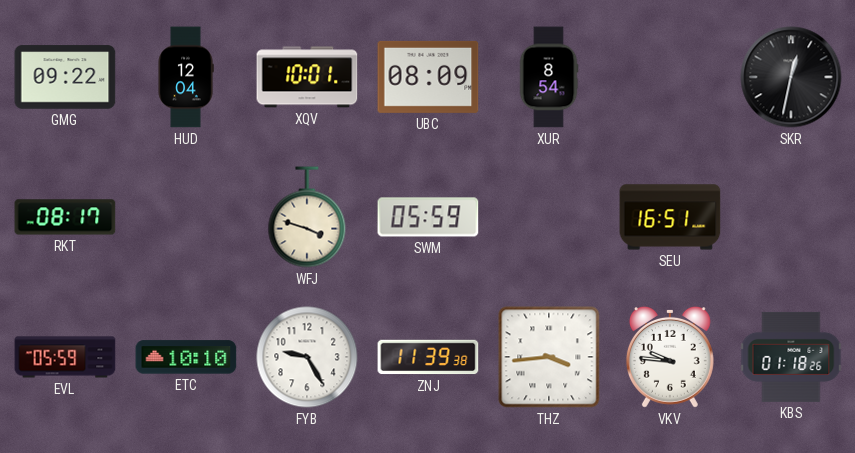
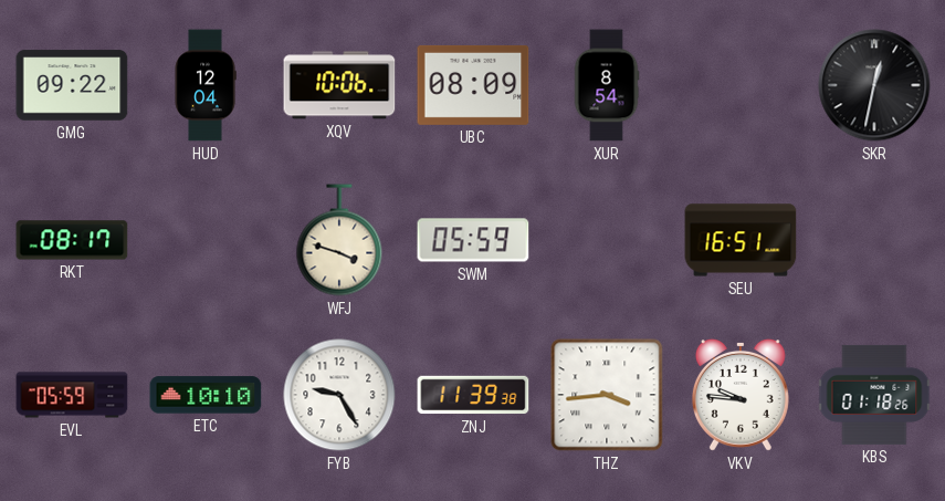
XQV: 10:01 -> 10:06
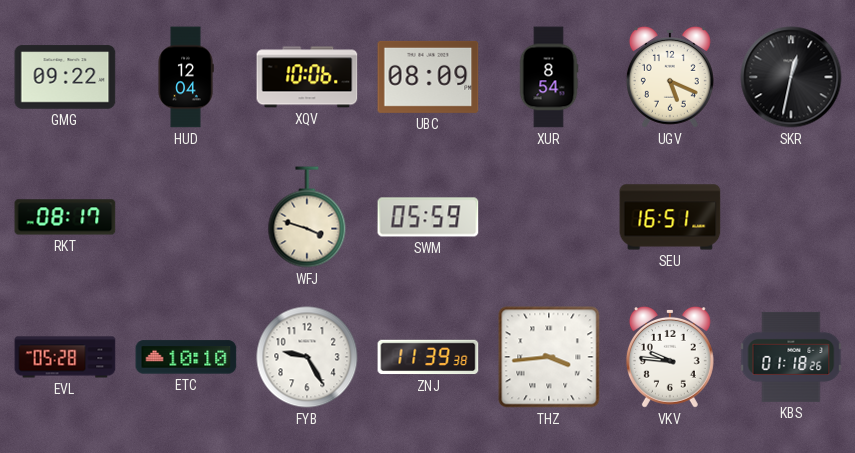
UGV: none -> 5:19
EVL: 05:59 -> 05:28
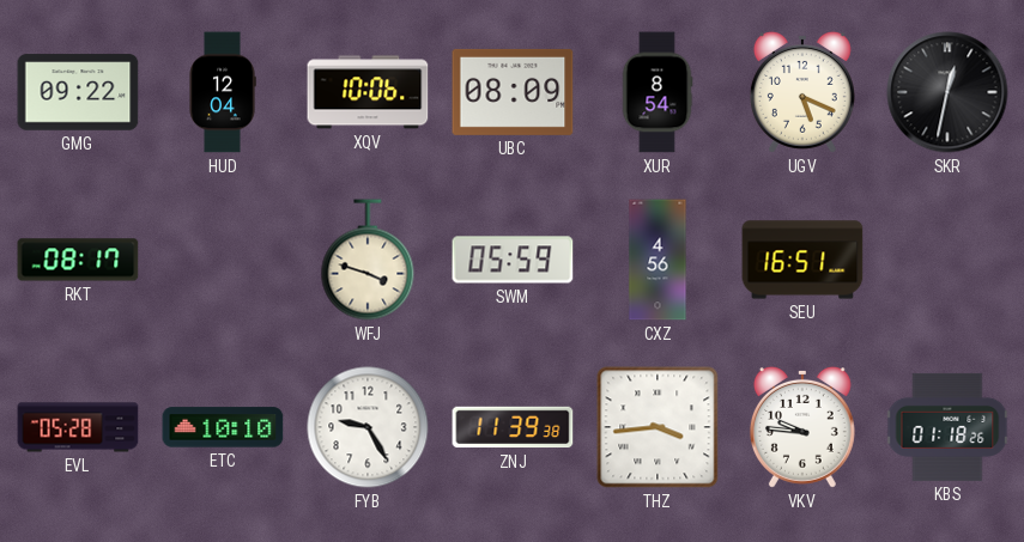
CXZ: none -> 4:56
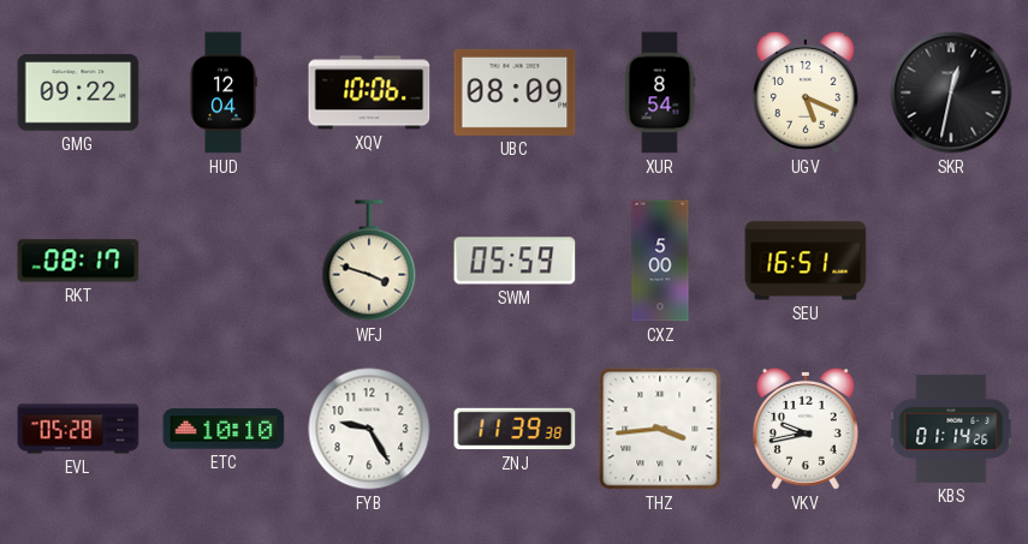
CXZ: 4:56 -> 5:00
VKV: 9:46 -> 9:43
KBS: 01:18 -> 01:14
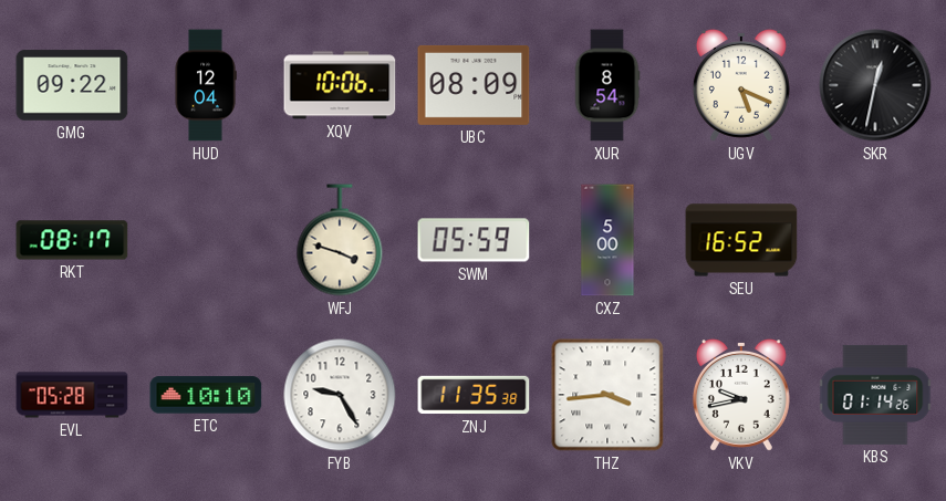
SEU: 16:51 -> 16:52
ZNJ: 11:39 -> 11:35
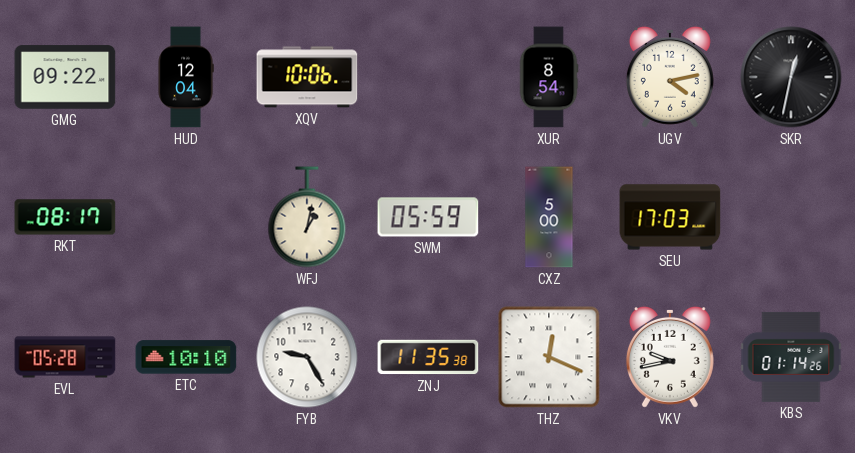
UBC: 08:09 -> none
UGV: 5:19 -> 4:13
WFJ: 3:48 -> 1:02
SEU: 16:52 -> 17:03
THZ: 3:44 -> 12:19
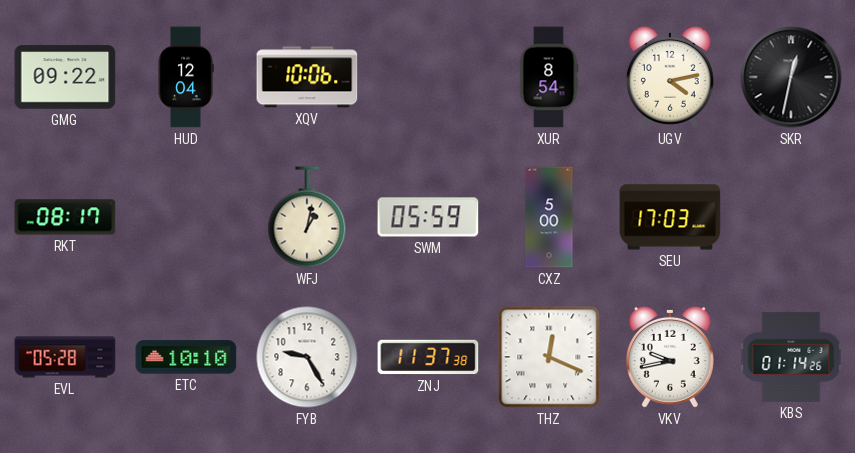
ZNJ: 11:35 -> 11:37
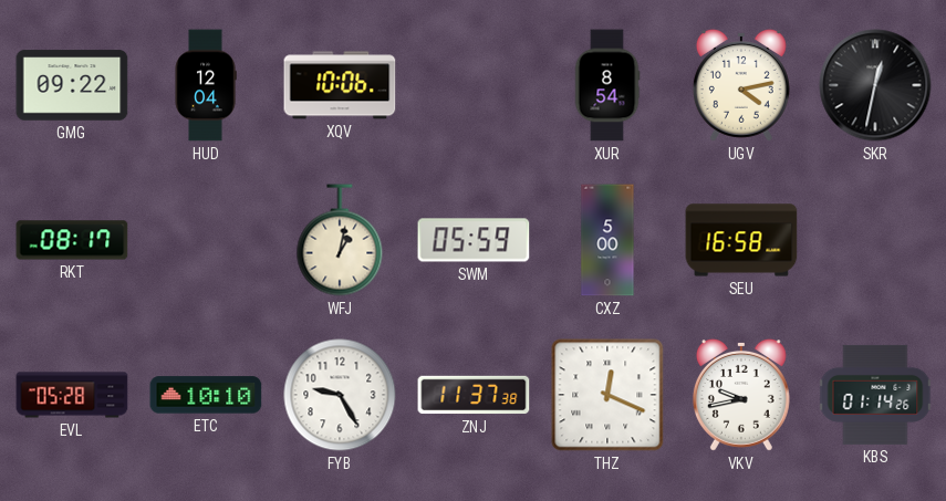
SEU: 17:03 -> 16:58
